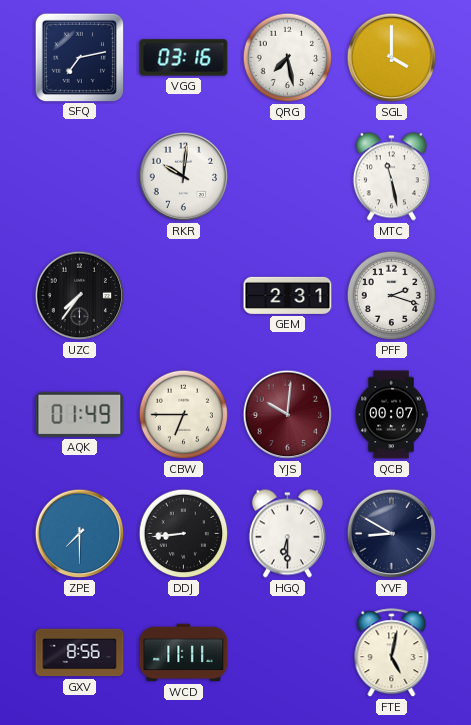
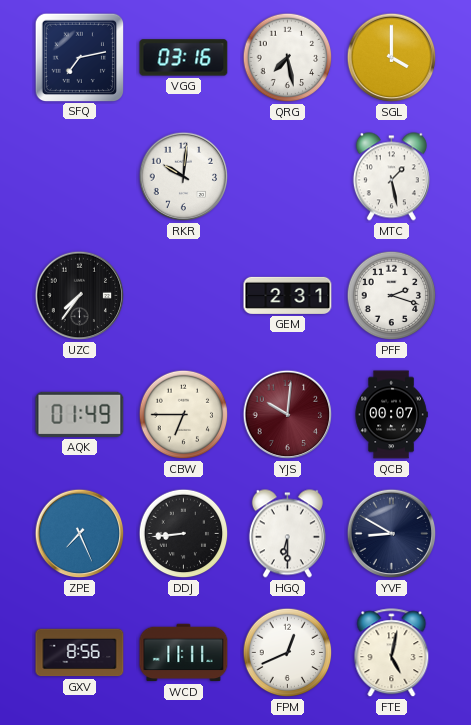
MTC: 11:28 -> 1:28
ZPE: 7:30 -> 7:26
FPM: none -> 12:41
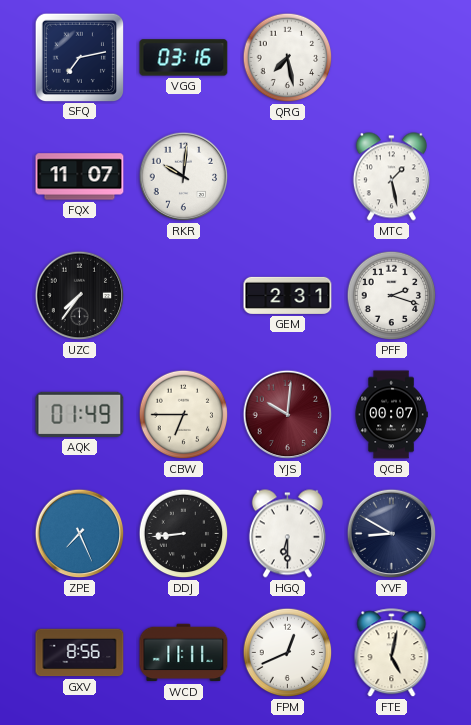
SGL: 4:00 -> none
FQX: none -> 11:07
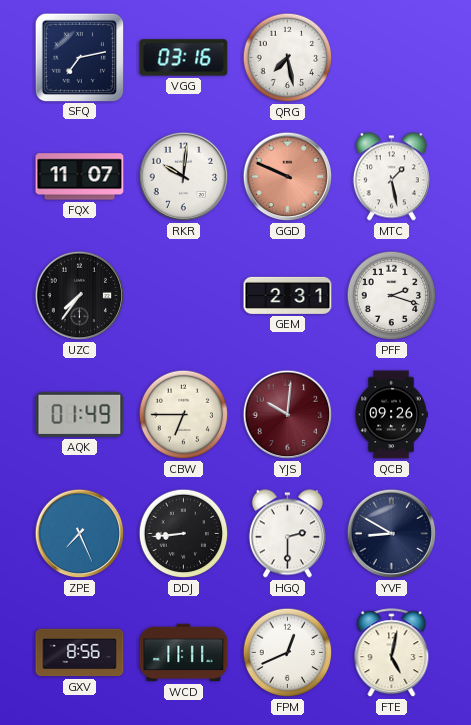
GGD: none -> 9:49
QCB: 00:07 -> 09:26
HGQ: 6:30 -> 2:30
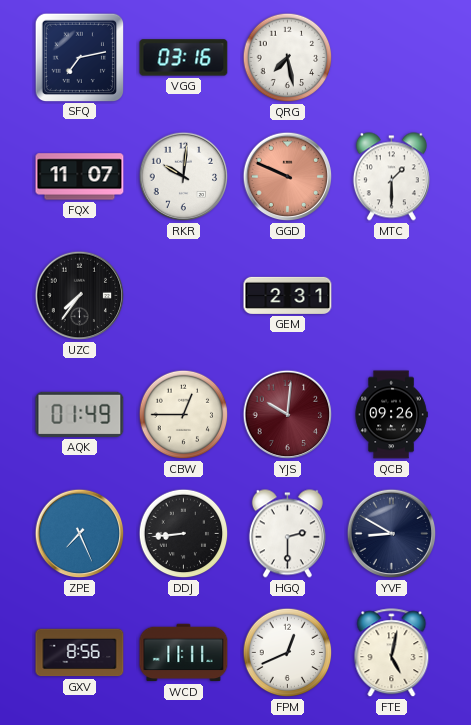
MTC: 1:28 -> 1:30
PFF: 2:18 -> none
CBW: 6:45 -> 12:45
